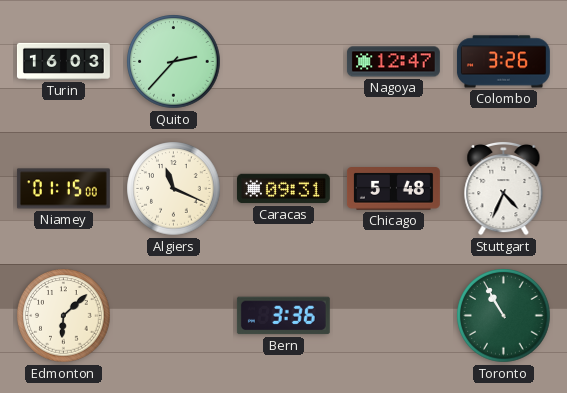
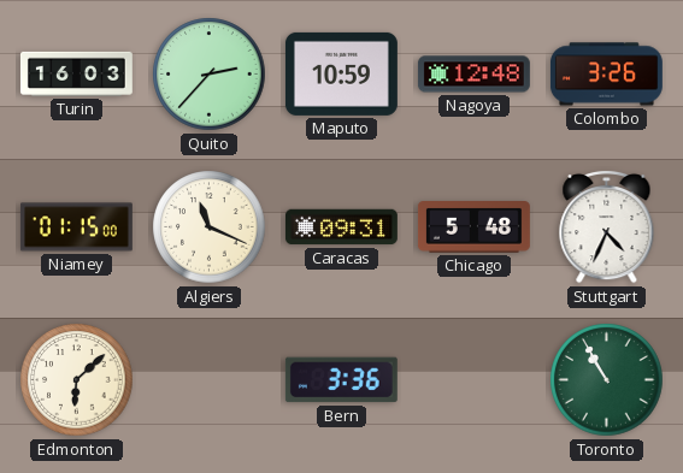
Maputo: none -> 10:59
Nagoya: 12:47 -> 12:48
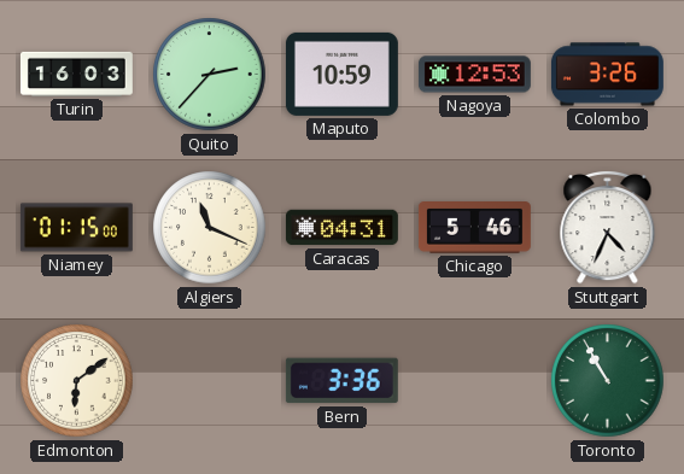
Nagoya: 12:48 -> 12:53
Caracas: 09:31 -> 04:31
Chicago: 5:48 -> 5:46
Edmonton: 6:08 -> 6:09
